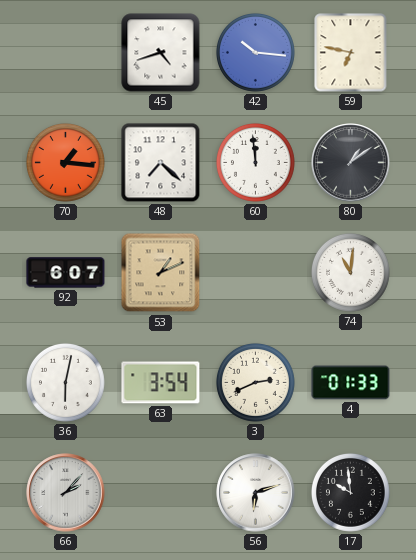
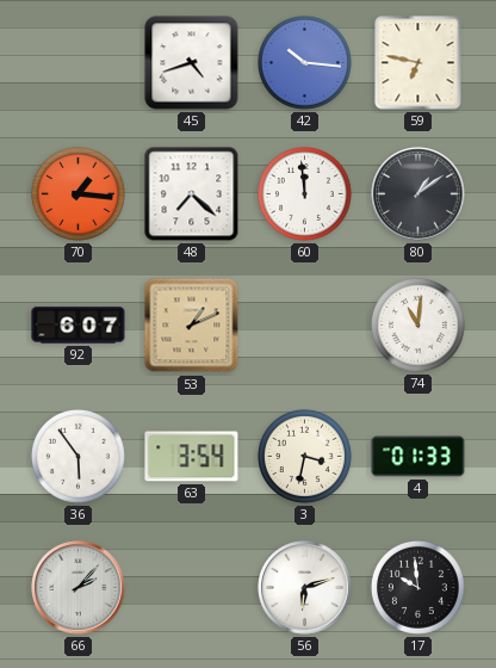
36: 6:02 -> 5:54
3: 2:41 -> 3:32
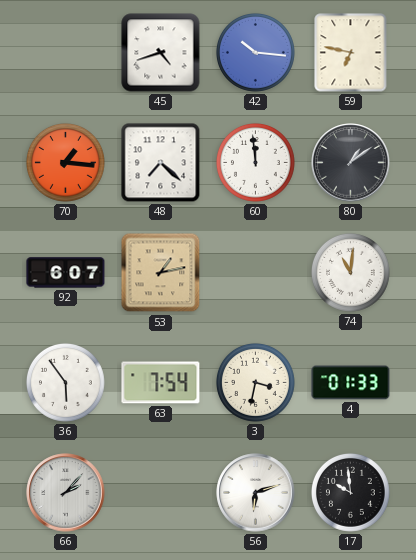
53: 1:11 -> 1:13
63: 3:54 -> 7:54
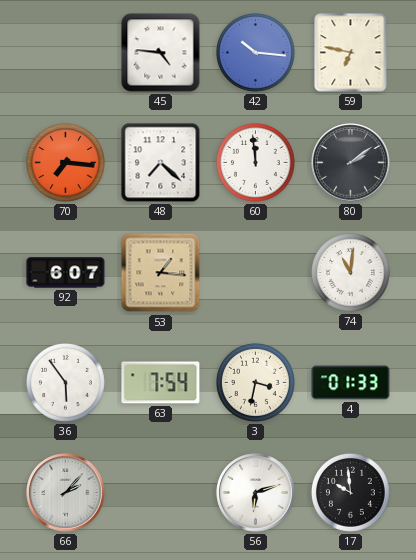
45: 4:42 -> 4:46
70: 1:16 -> 7:16
80: 1:09 -> 2:09
53: 1:13 -> 1:16
